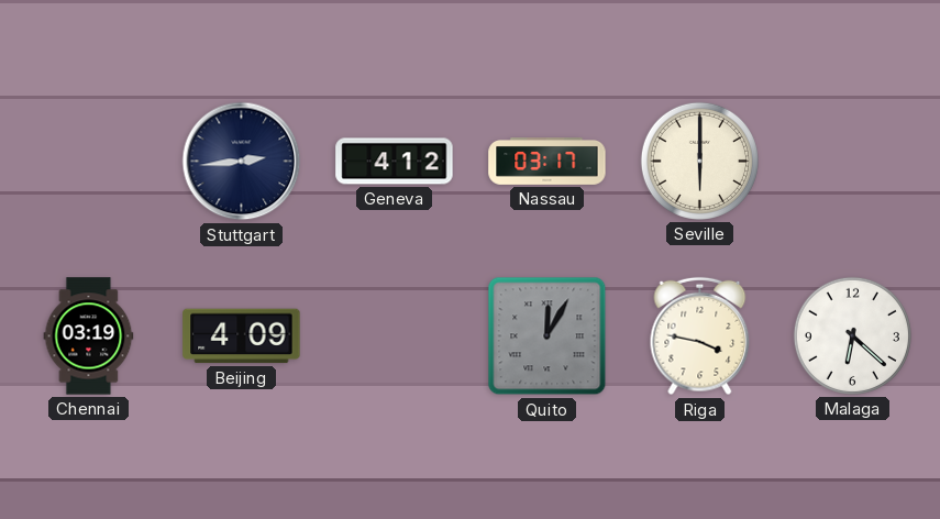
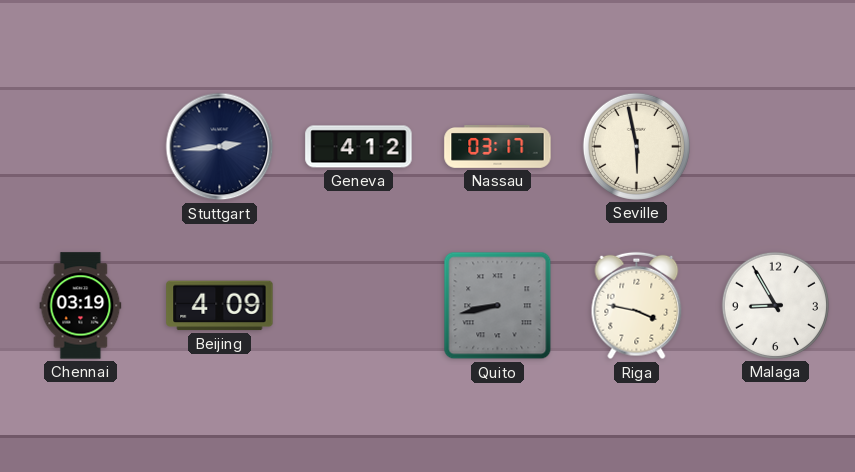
Seville: 6:00 -> 5:58
Quito: 12:05 -> 8:43
Malaga: 6:22 -> 8:55
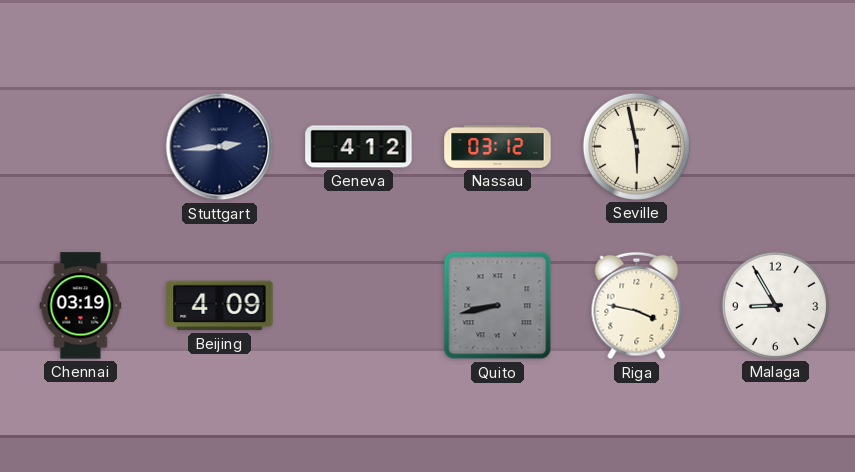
Nassau: 03:17 -> 03:12
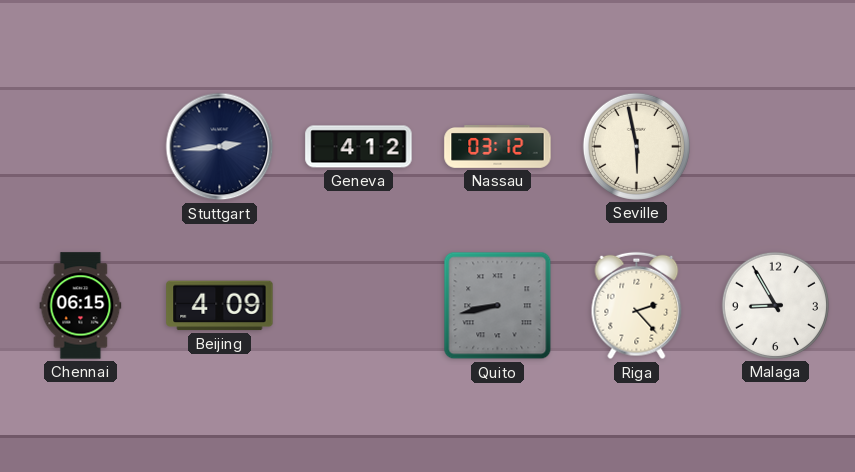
Chennai: 03:19 -> 06:15
Riga: 3:47 -> 2:23
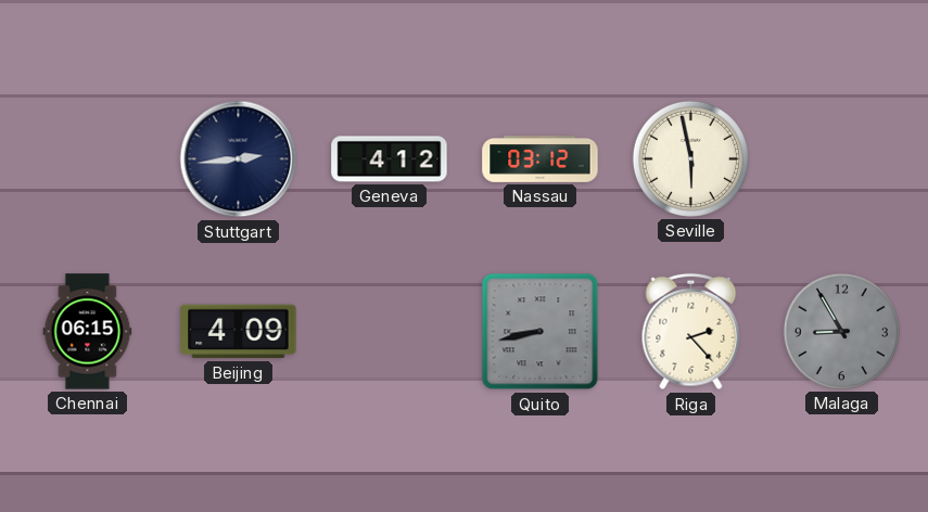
Malaga dial: white -> grey
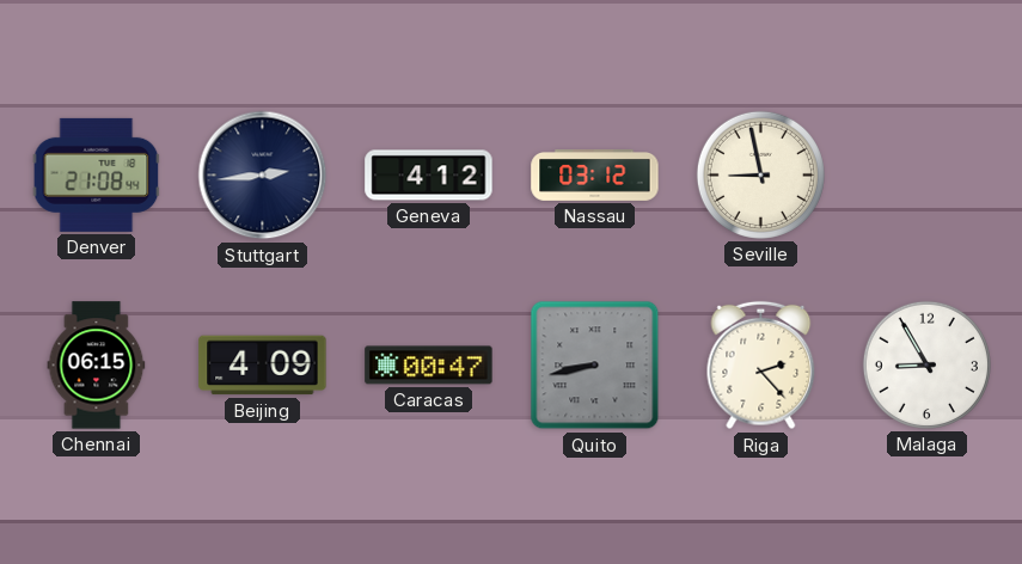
Denver: none -> 21:08
Seville: 5:58 -> 8:58
Caracas: none -> 00:47
Malaga dial: grey -> white
